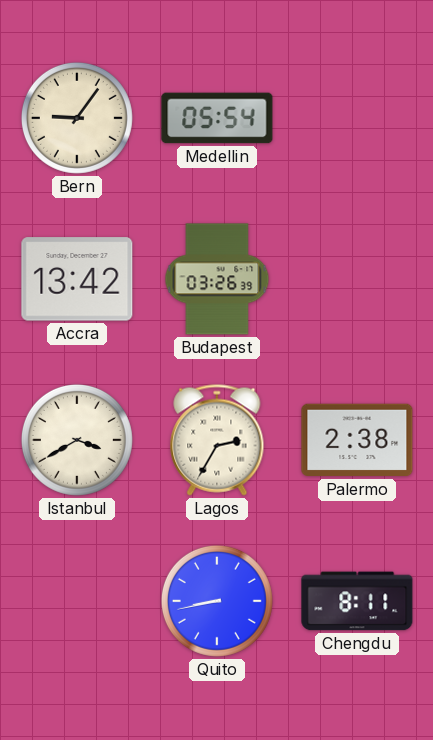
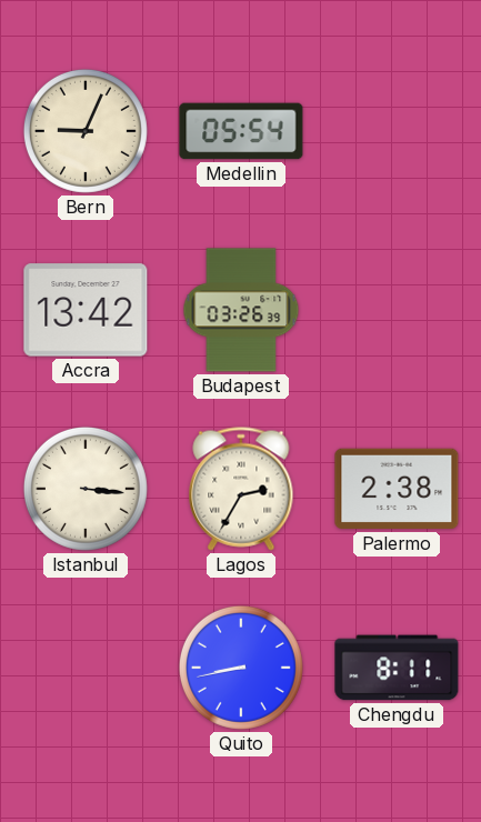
Bern: 9:06 -> 9:04
Istanbul: 3:40 -> 3:16
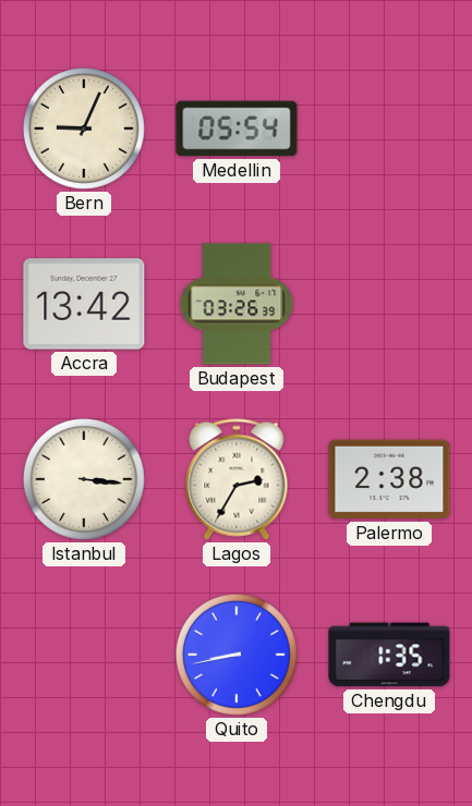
Chengdu: 8:11 -> 1:35
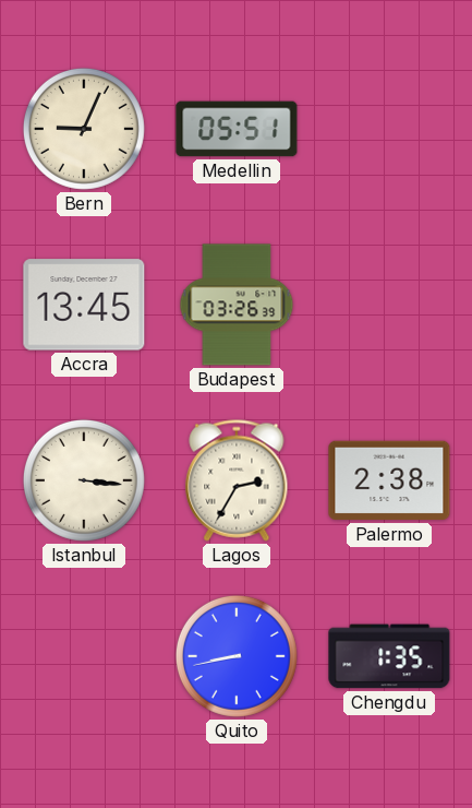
Medellin: 05:54 -> 05:51
Accra: 13:42 -> 13:45
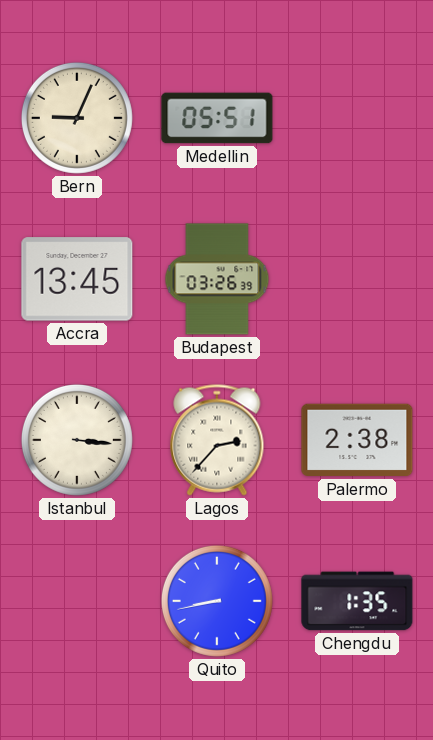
Lagos: 2:35 -> 2:37
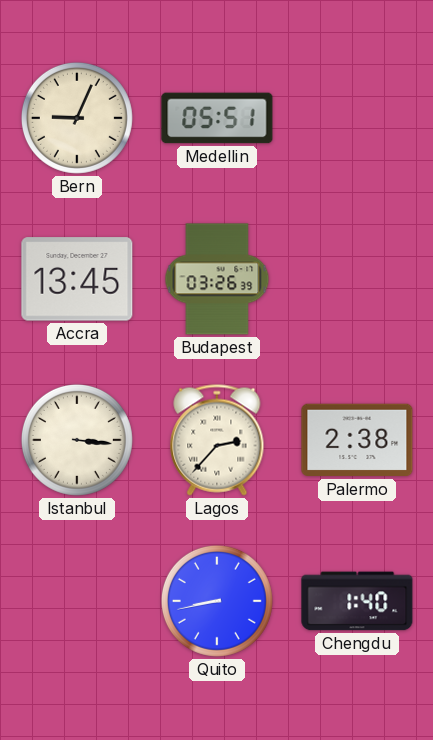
Chengdu: 1:35 -> 1:40
